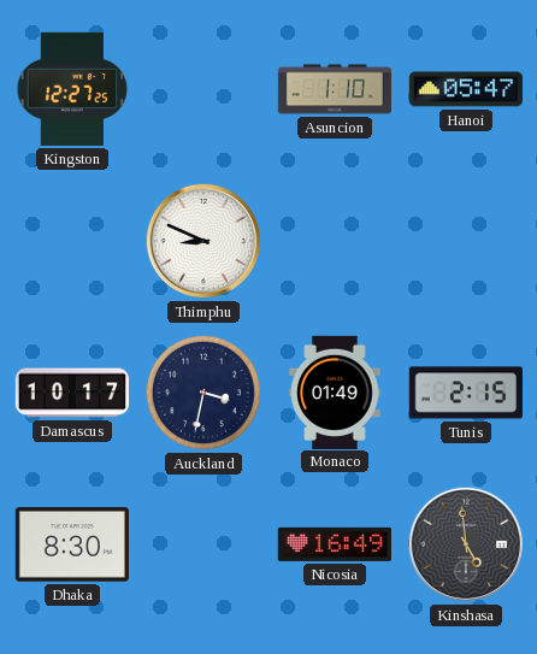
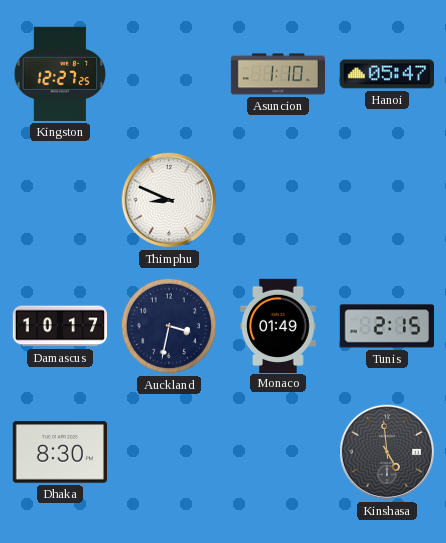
Nicosia: 16:49 -> none
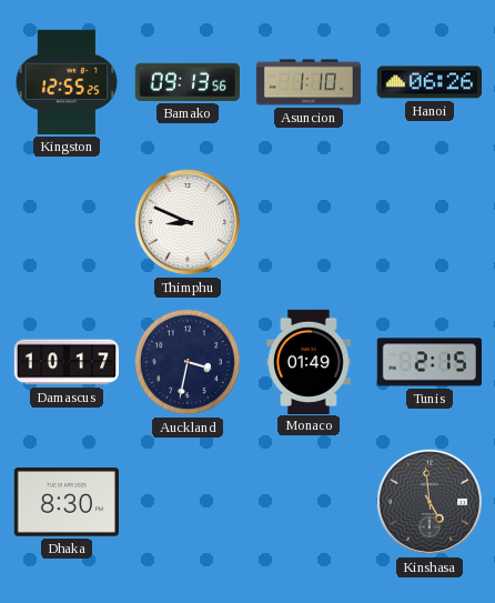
Kingston: 12:27 -> 12:55
Bamako: none -> 09:13
Hanoi: 05:47 -> 06:26
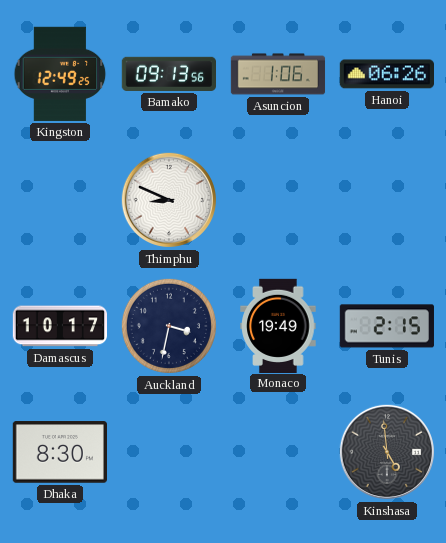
Kingston: 12:55 -> 12:49
Asuncion: 1:10 -> 1:06
Monaco: 01:49 -> 19:49
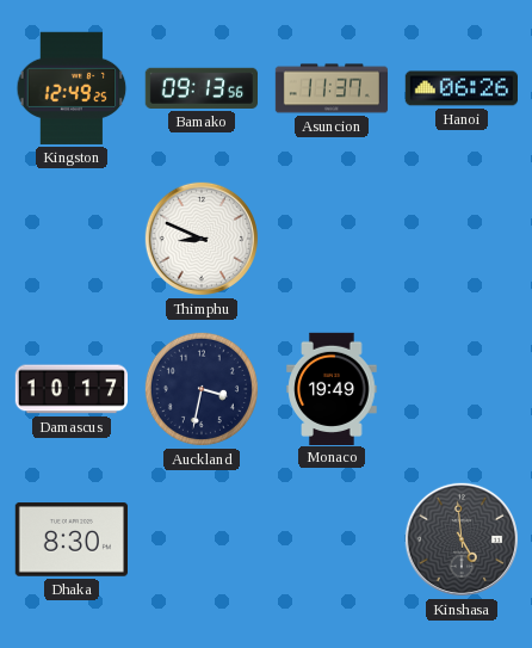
Asuncion: 1:06 -> 11:37
Tunis: 2:15 -> none
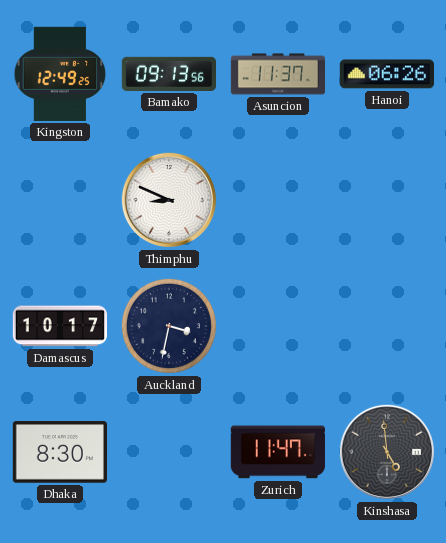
Monaco: 19:49 -> none
Zurich: none -> 11:47
